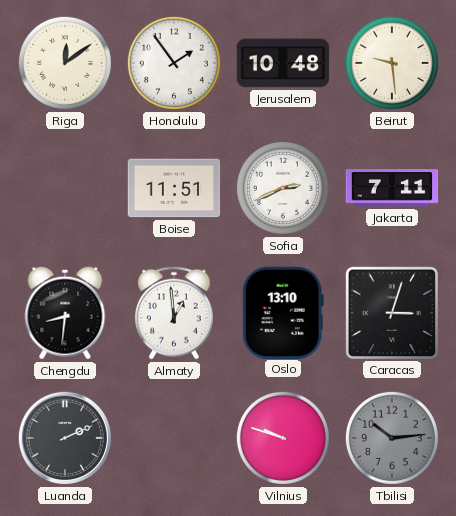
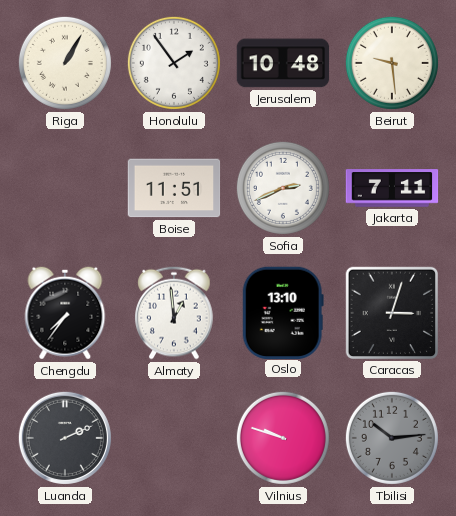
Riga: 12:09 -> 1:05
Chengdu: 8:31 -> 7:36
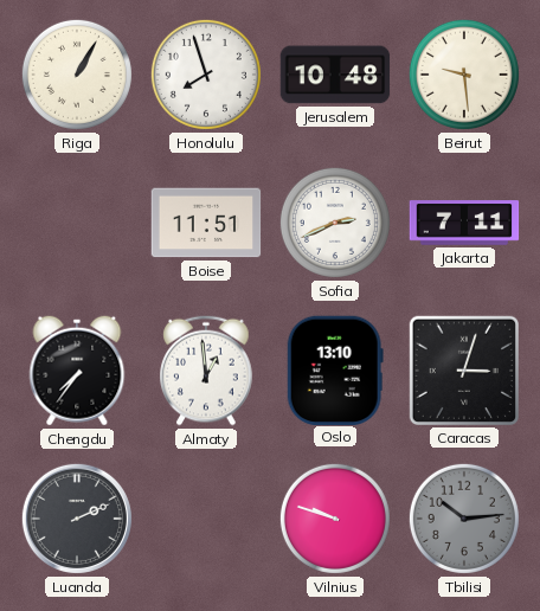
Honolulu: 1:54 -> 7:57
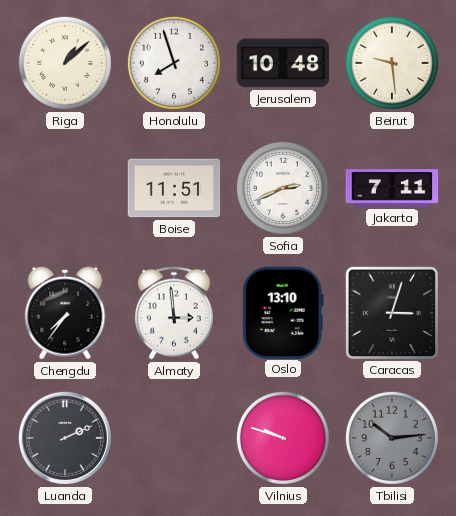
Riga: 1:05 -> 1:08
Almaty: 12:59 -> 2:59
